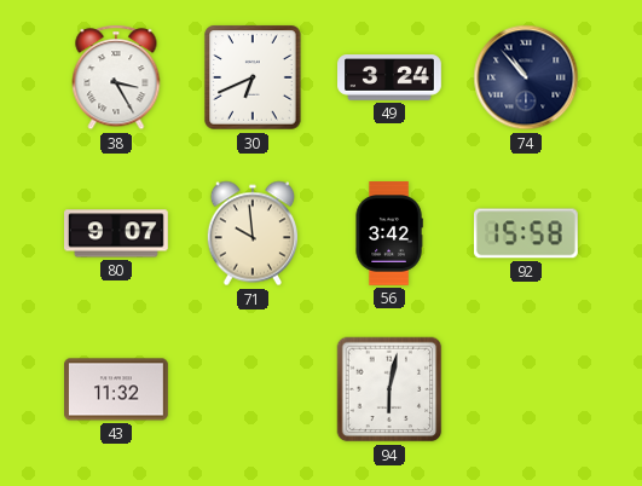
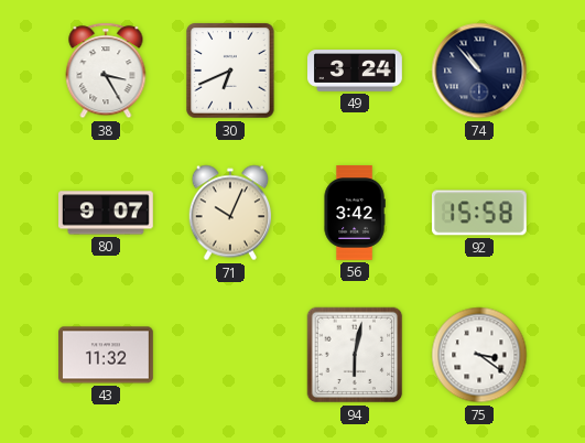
71: 9:59 -> 10:04
75: none -> 3:21
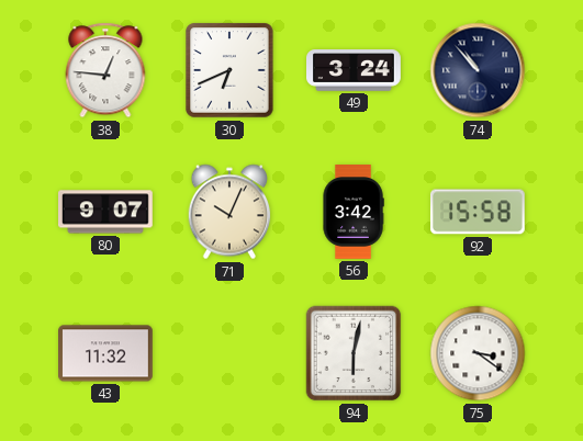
38: 3:25 -> 12:46
